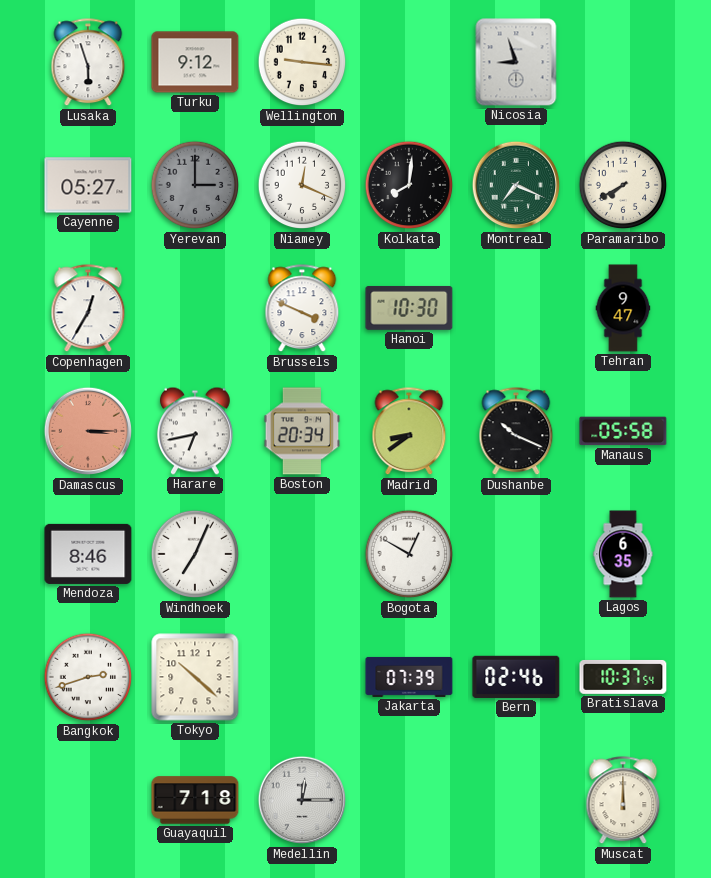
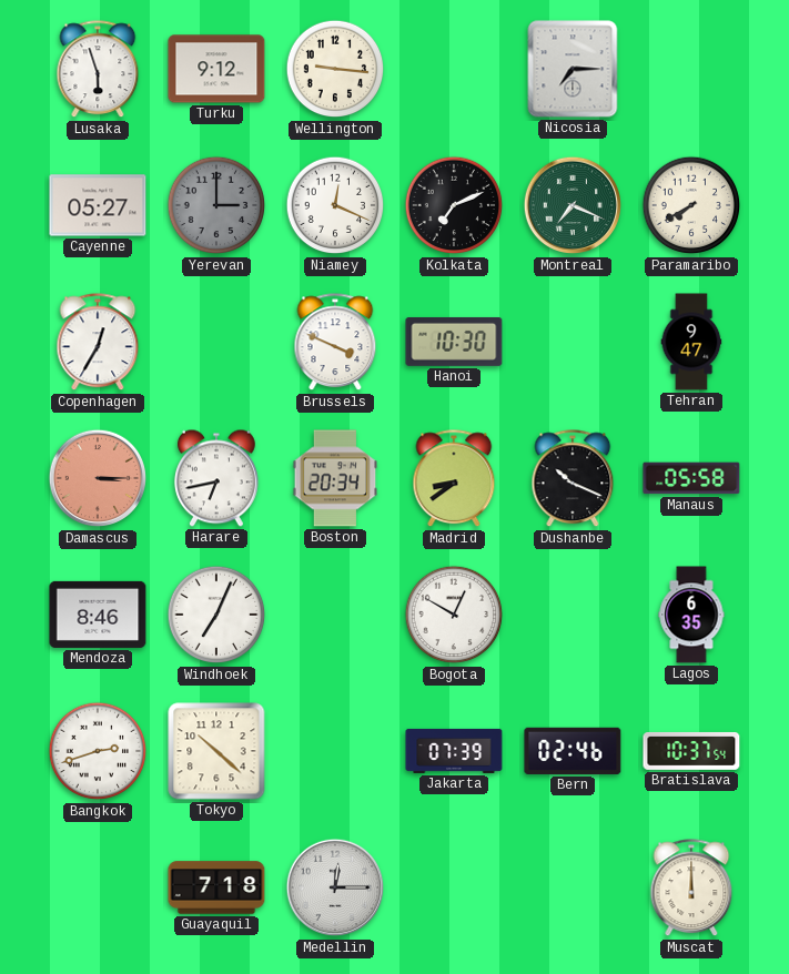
Nicosia: 8:57 -> 7:15
Kolkata: 8:01 -> 7:11
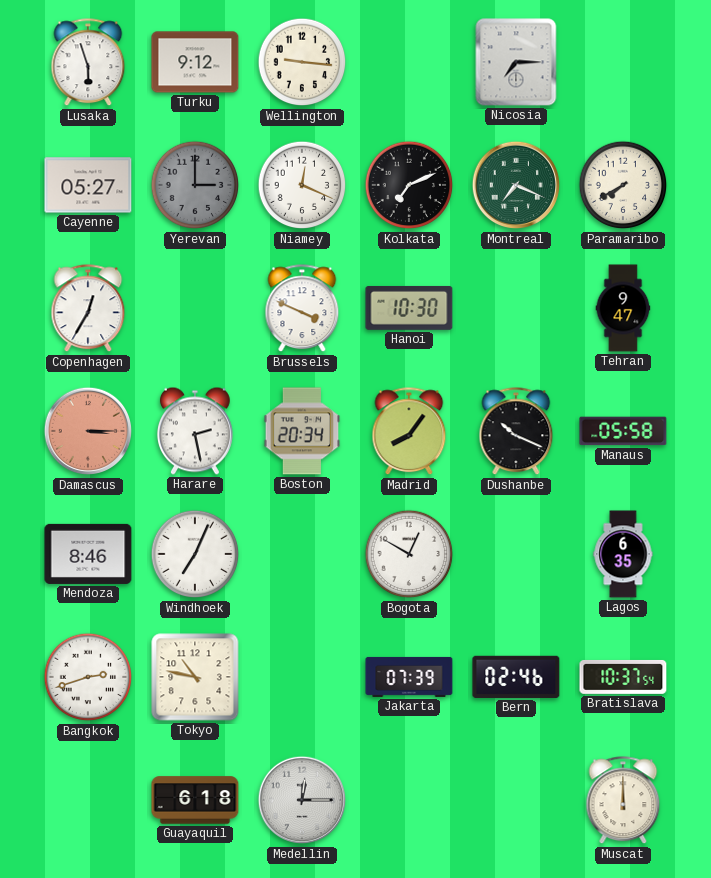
Harare: 6:43 -> 2:28
Madrid: 8:39 -> 8:06
Tokyo: 10:22 -> 10:47
Guayaquil: 7:18 -> 6:18
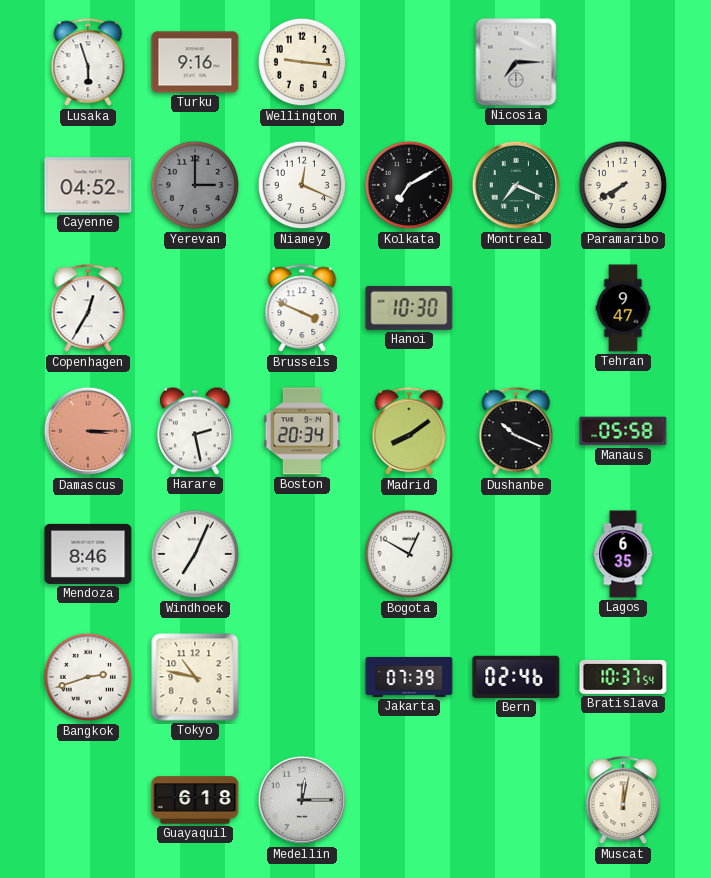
Turku: 9:12 -> 9:16
Cayenne: 05:27 -> 04:52
Kolkata: 7:11 -> 7:10
Madrid: 8:06 -> 8:09
Muscat: 12:00 -> 12:02
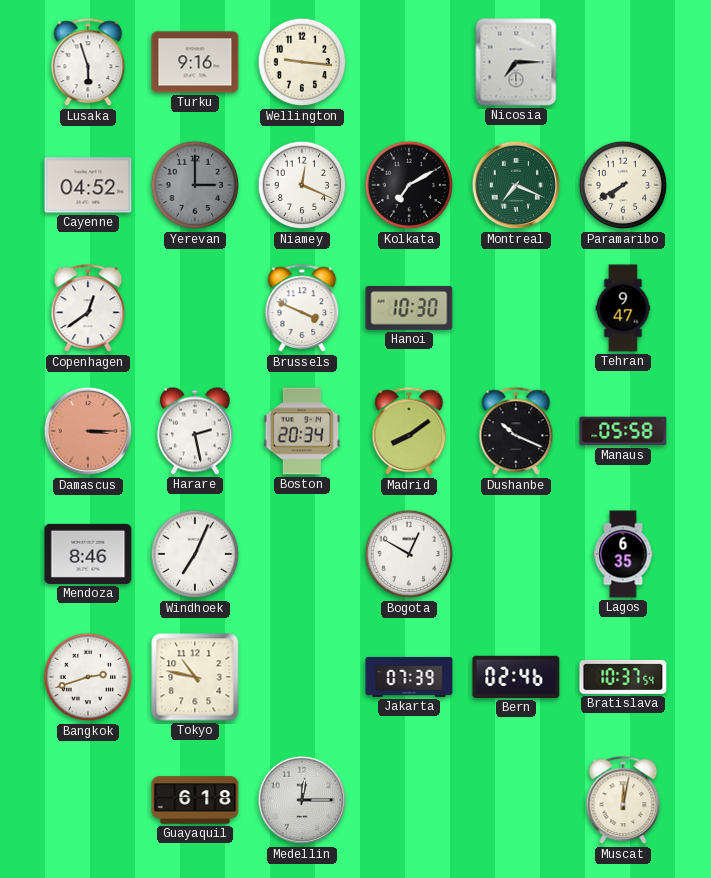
Copenhagen: 12:35 -> 12:39
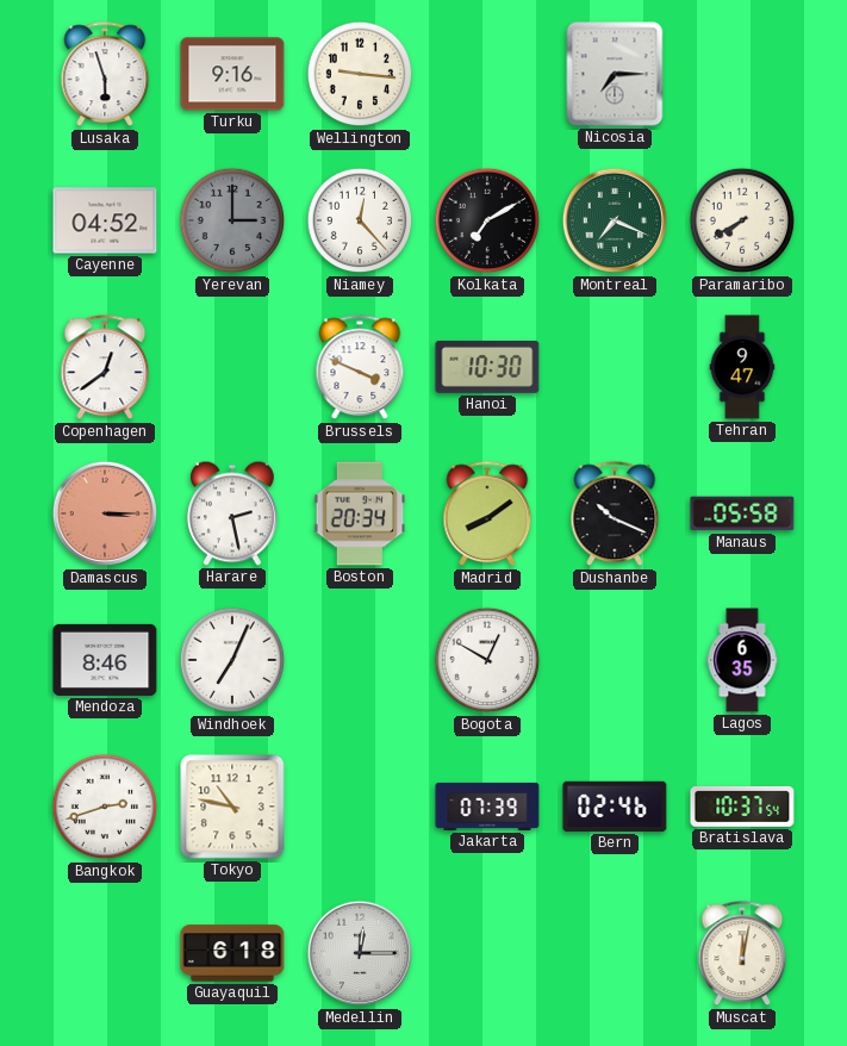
Niamey: 12:19 -> 12:23
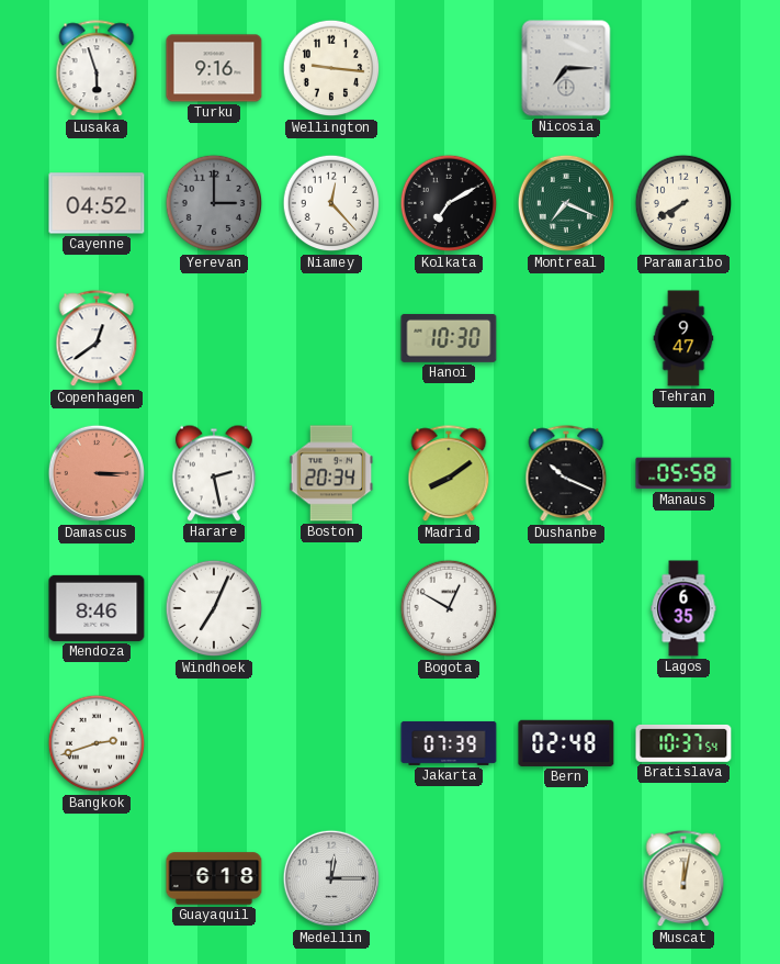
Brussels: 3:49 -> none
Tokyo: 10:47 -> none
Bern: 02:46 -> 02:48
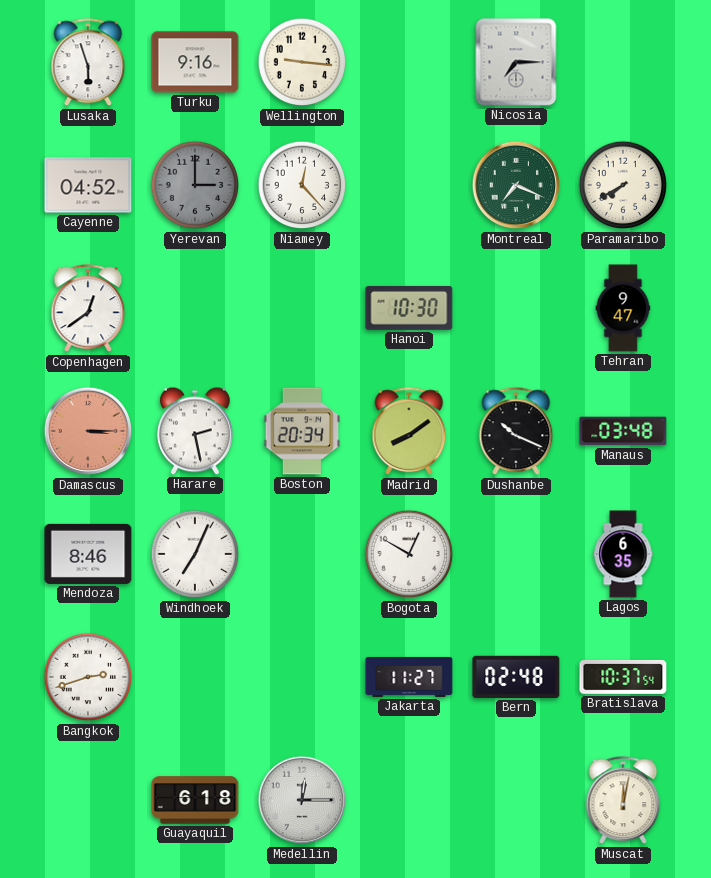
Kolkata: 7:10 -> none
Manaus: 05:58 -> 03:48
Jakarta: 07:39 -> 11:27
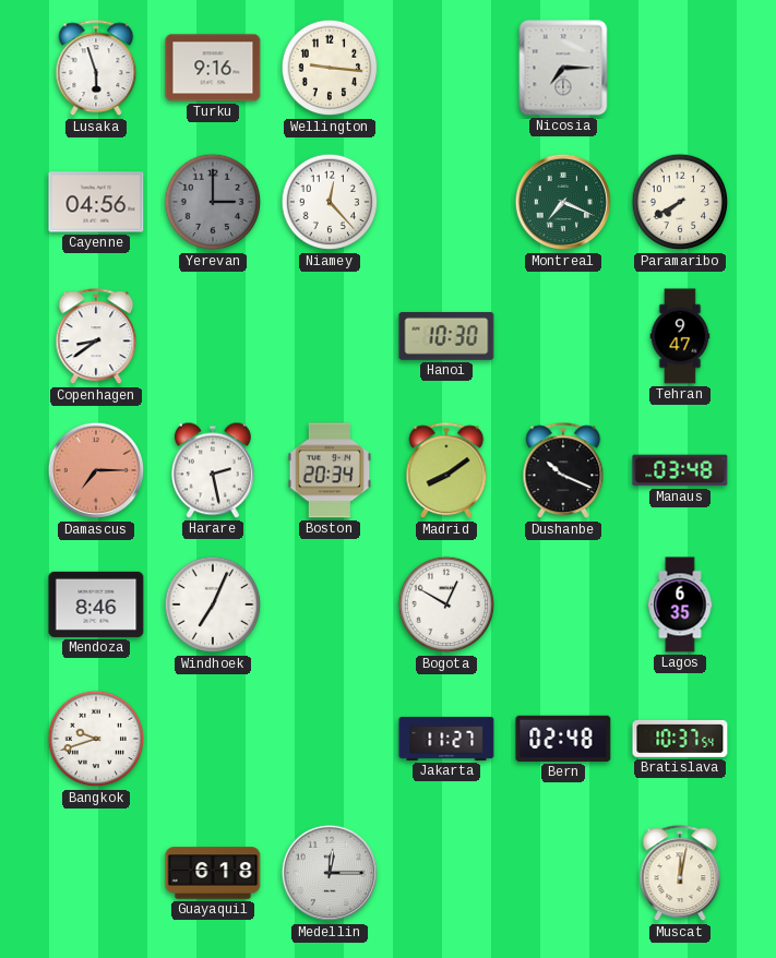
Cayenne: 04:52 -> 04:56
Copenhagen: 12:39 -> 8:39
Damascus: 3:15 -> 7:15
Bangkok: 2:42 -> 9:42
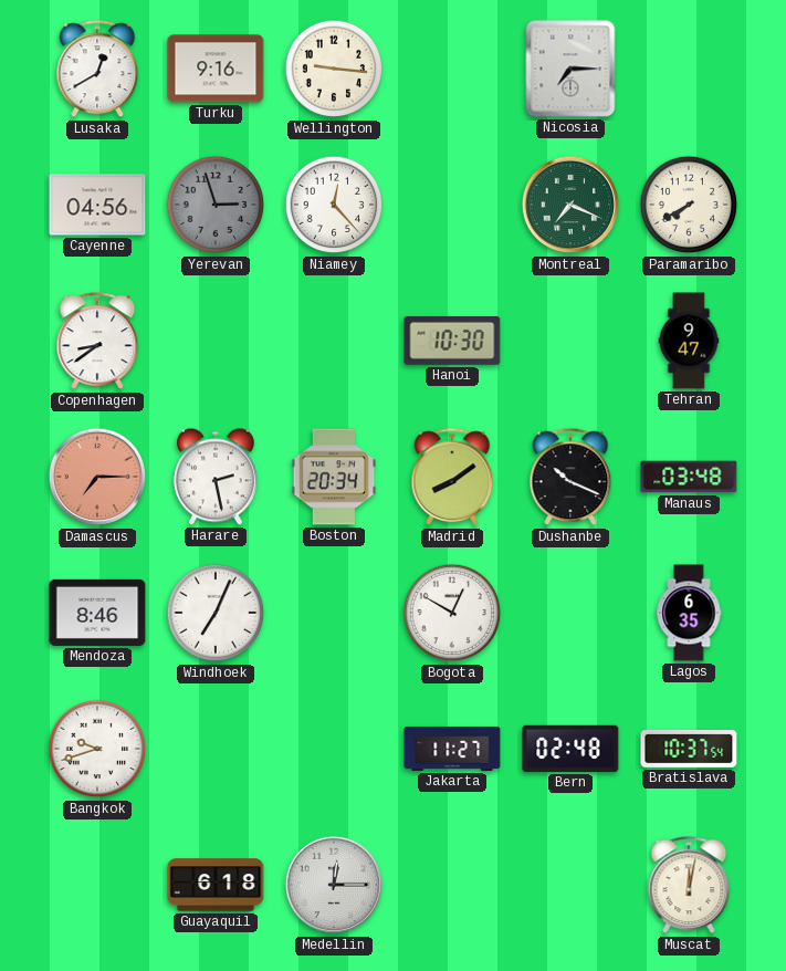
Lusaka: 5:57 -> 12:40
Yerevan: 3:00 -> 2:57
